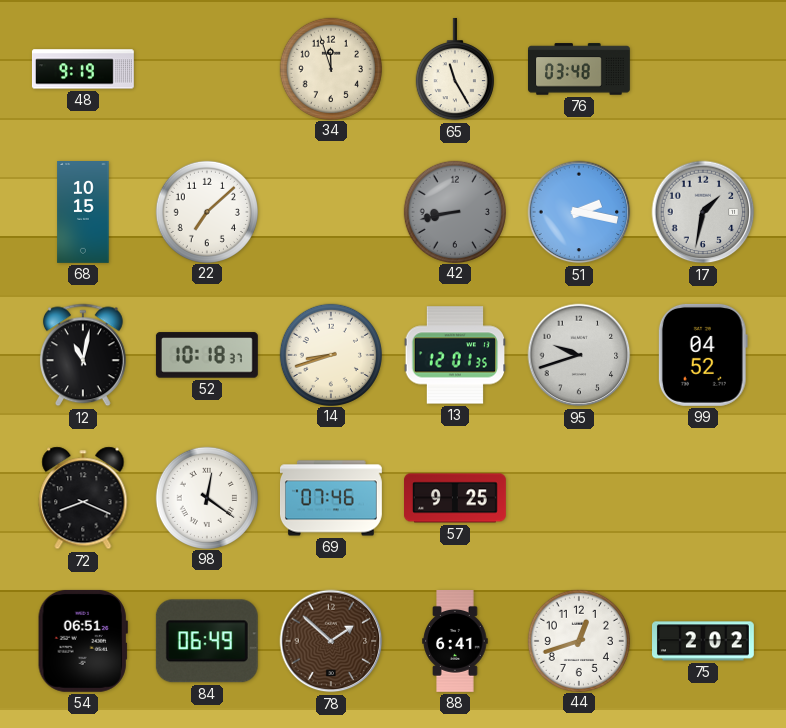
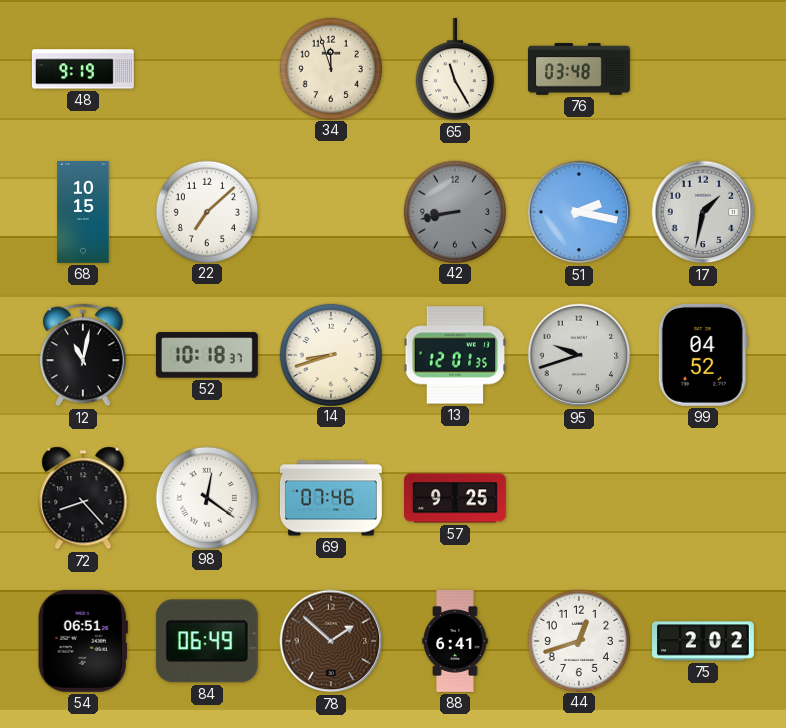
72: 8:19 -> 8:23
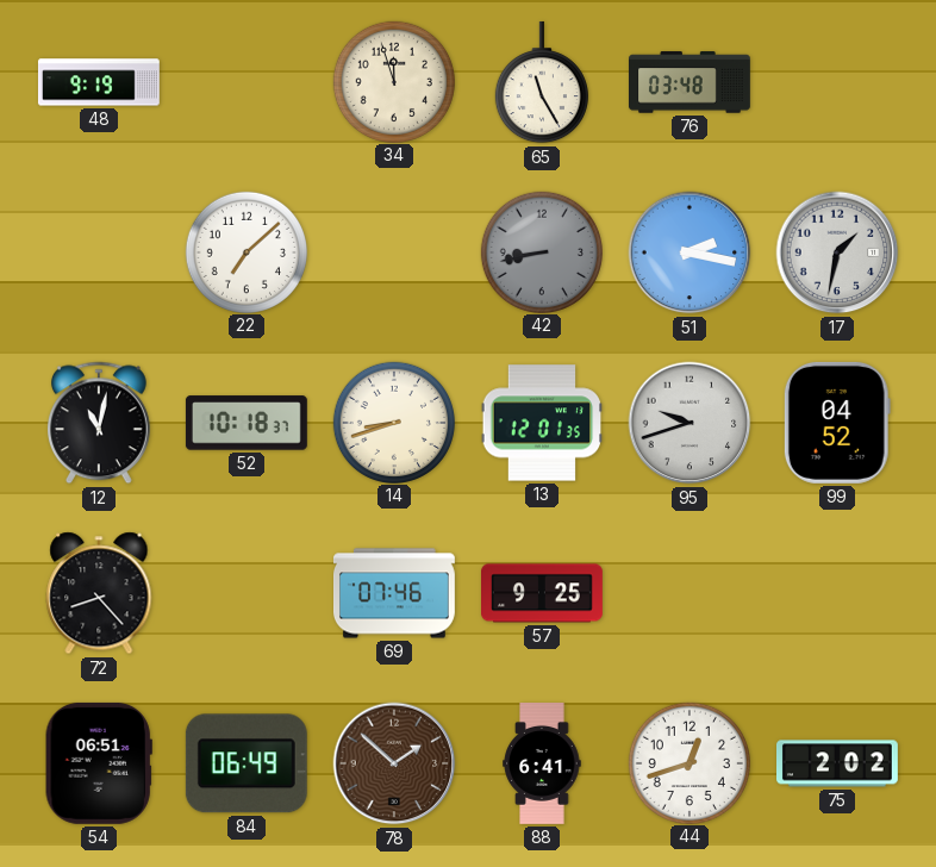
68: 10:15 -> none
98: 12:21 -> none
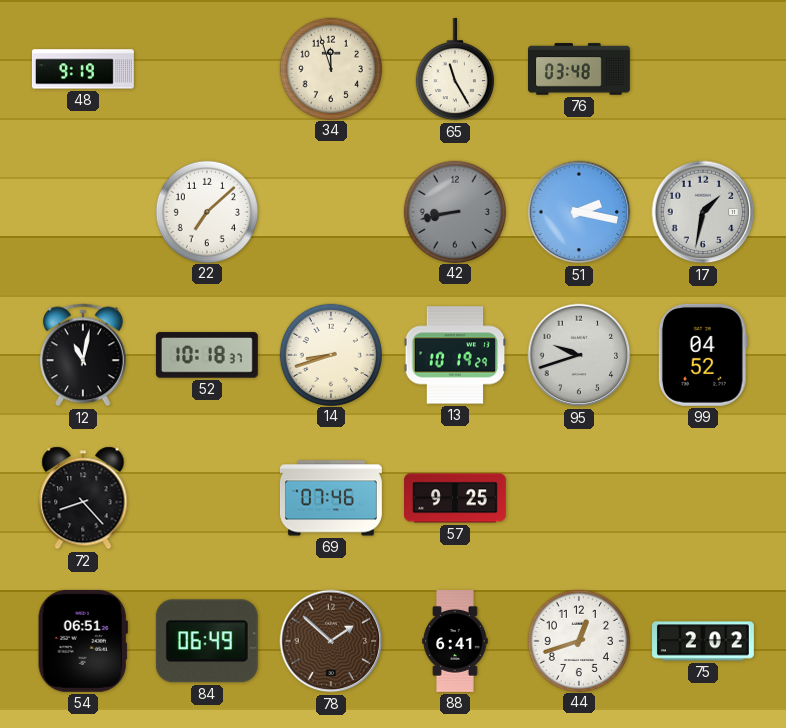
13: 12:01 -> 10:19
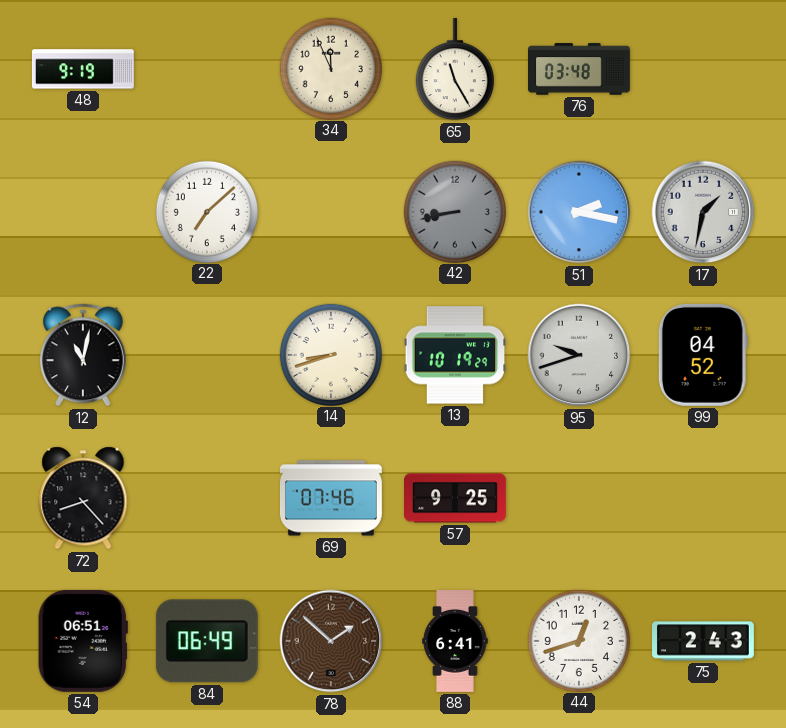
34: 11:57 -> 11:56
52: 10:18 -> none
75: 2:02 -> 2:43
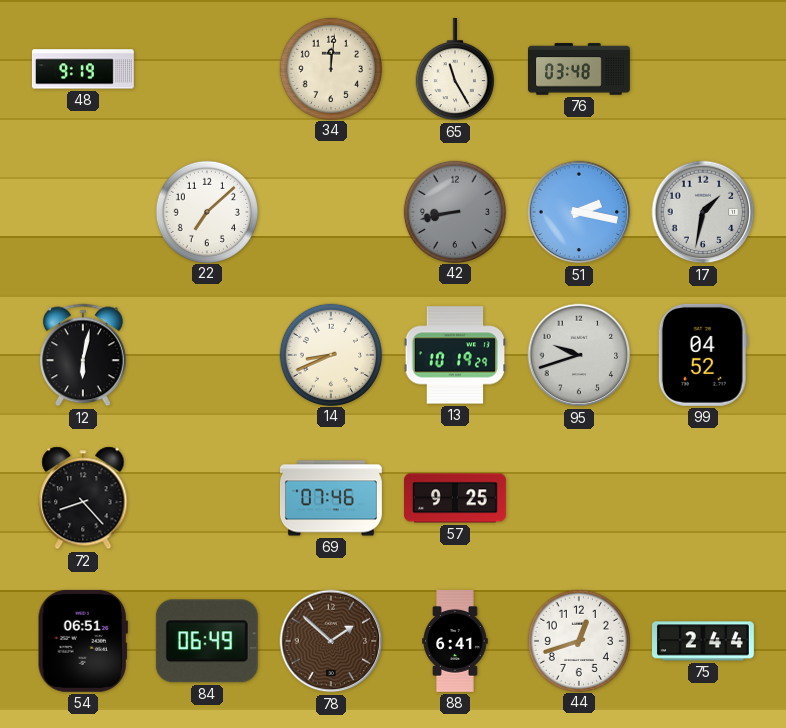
34: 11:56 -> 12:01
12: 11:02 -> 6:02
14: 8:42 -> 8:41
75: 2:43 -> 2:44
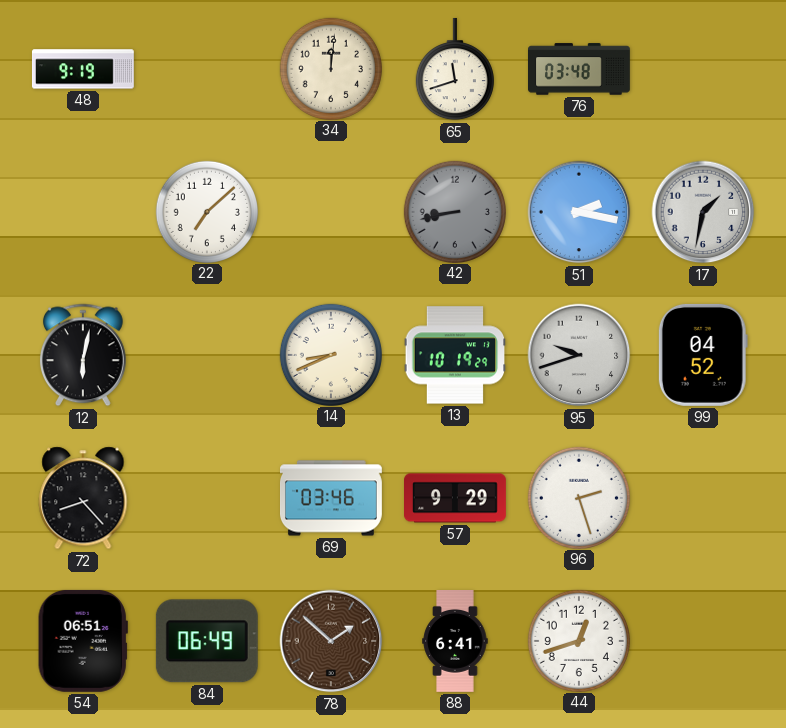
65: 11:25 -> 11:42
69: 07:46 -> 03:46
57: 9:25 -> 9:29
96: none -> 2:27
75: 2:44 -> none
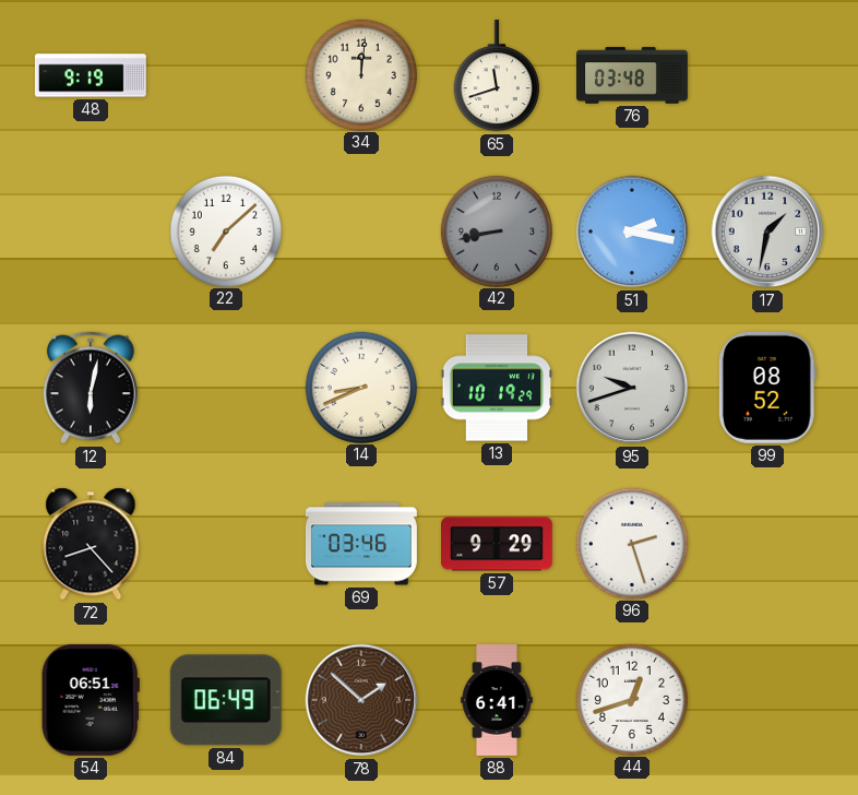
99: 04:52 -> 08:52
